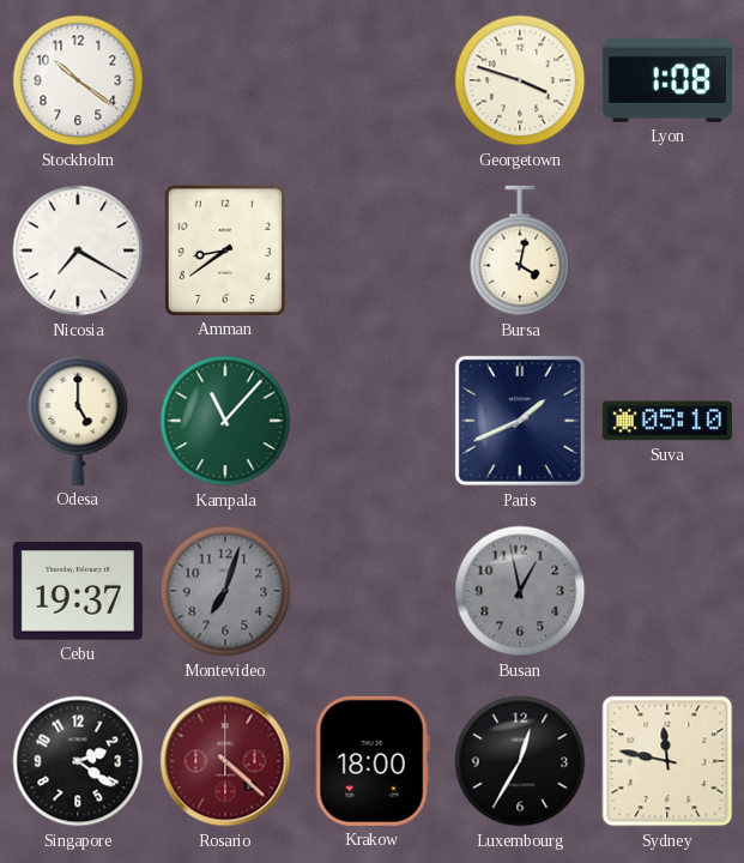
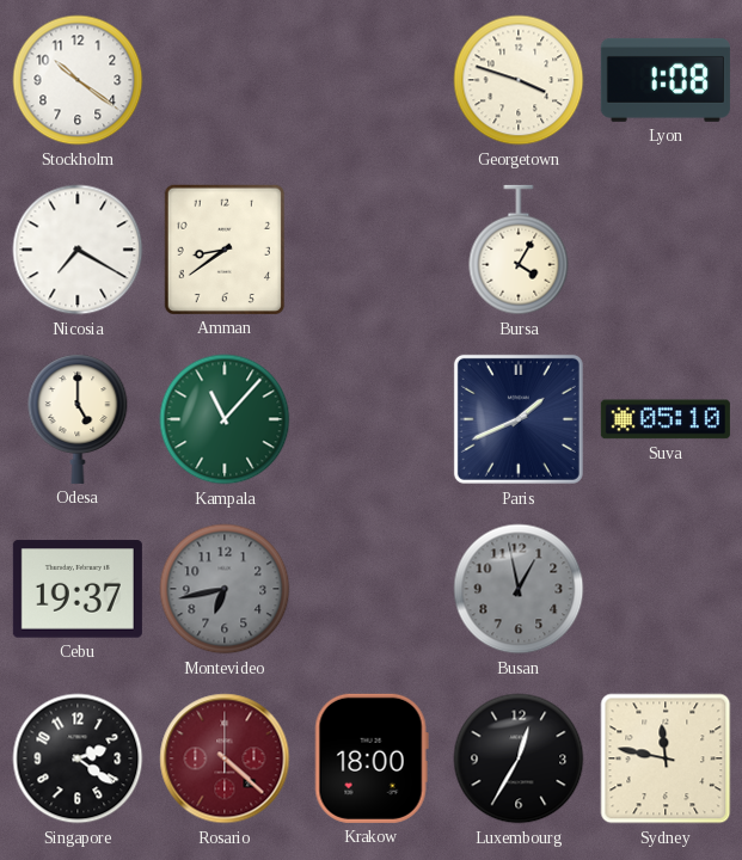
Bursa: 4:02 -> 4:05
Montevideo: 7:03 -> 6:43
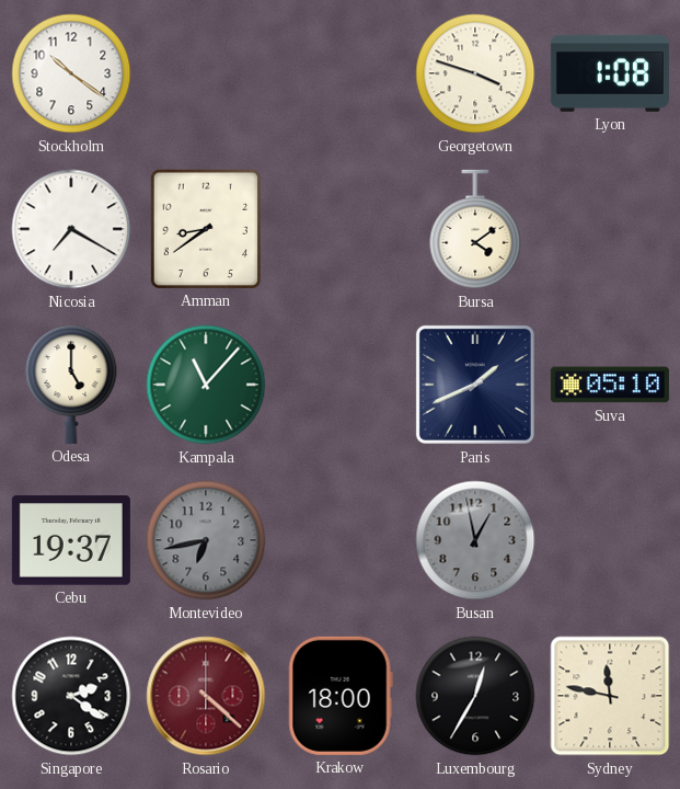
Bursa: 4:05 -> 4:09
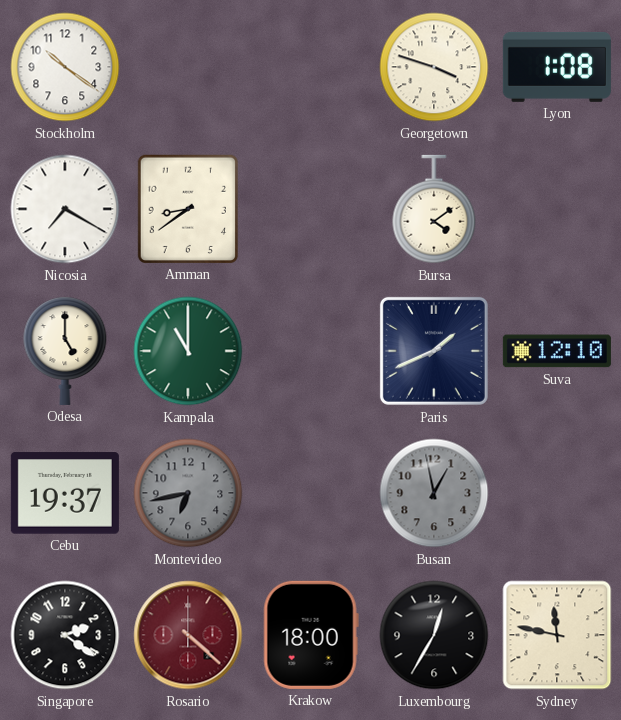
Kampala: 11:07 -> 11:00
Suva: 05:10 -> 12:10
